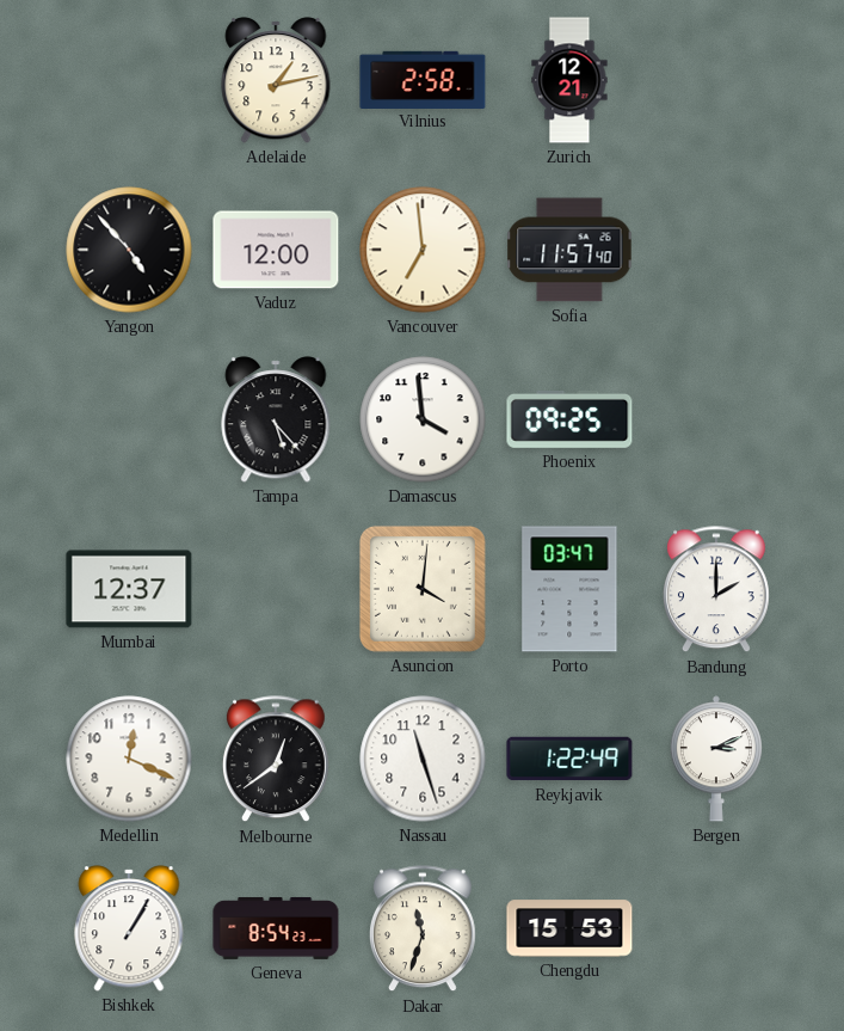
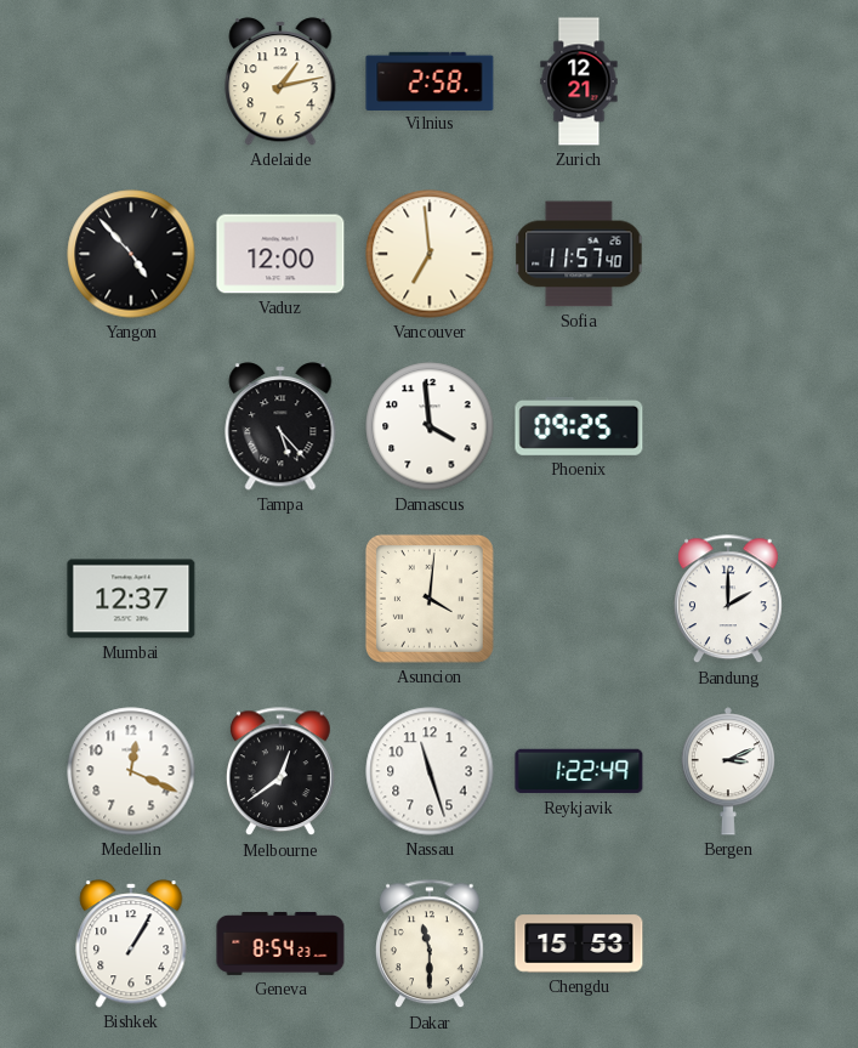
Porto: 03:47 -> none
Dakar: 11:33 -> 11:30
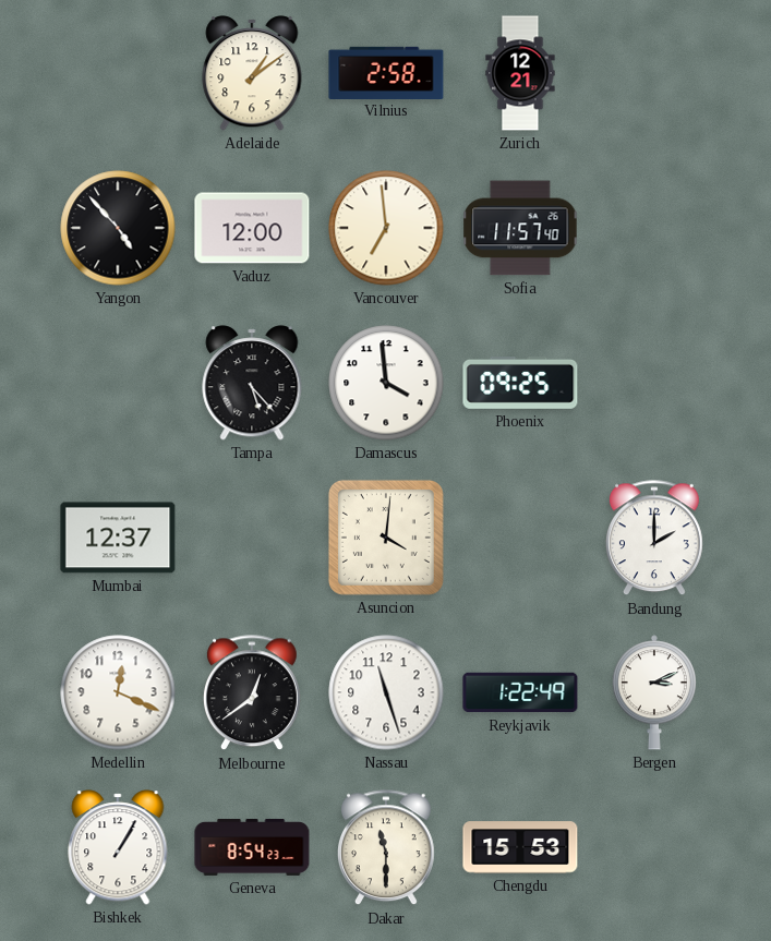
Adelaide: 1:13 -> 1:09
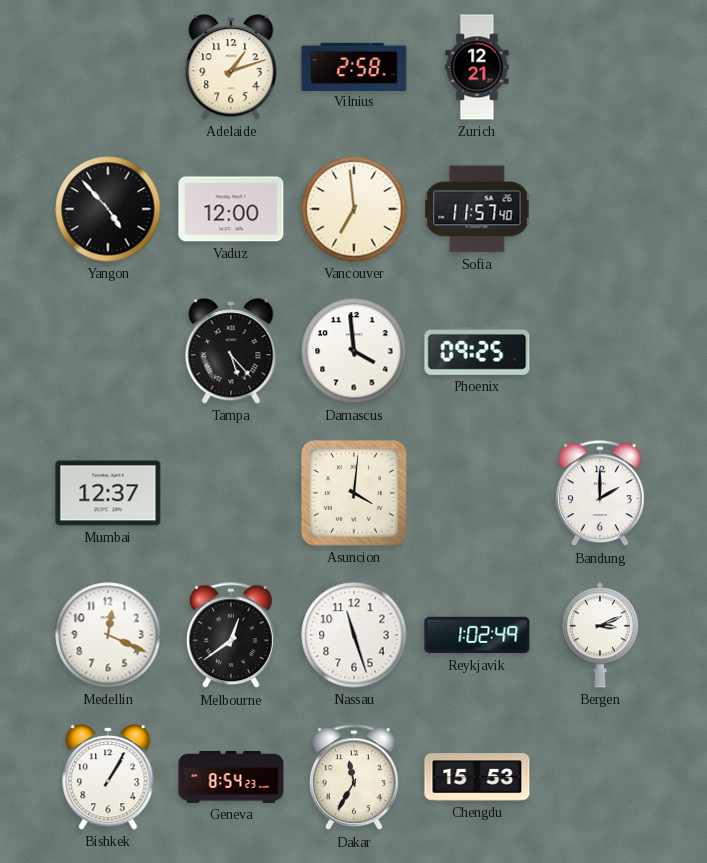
Adelaide: 1:09 -> 1:12
Reykjavik: 1:22 -> 1:02
Dakar: 11:30 -> 11:35
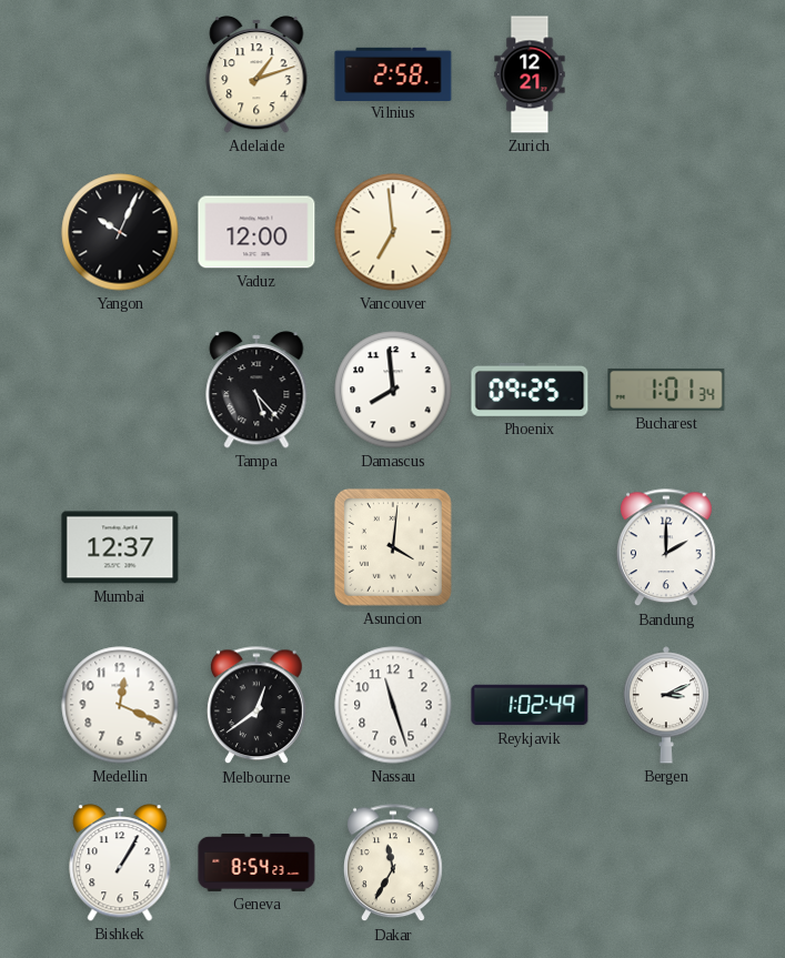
Yangon: 4:53 -> 10:04
Sofia: 11:57 -> none
Damascus: 3:59 -> 7:59
Bucharest: none -> 1:01
Chengdu: 15:53 -> none
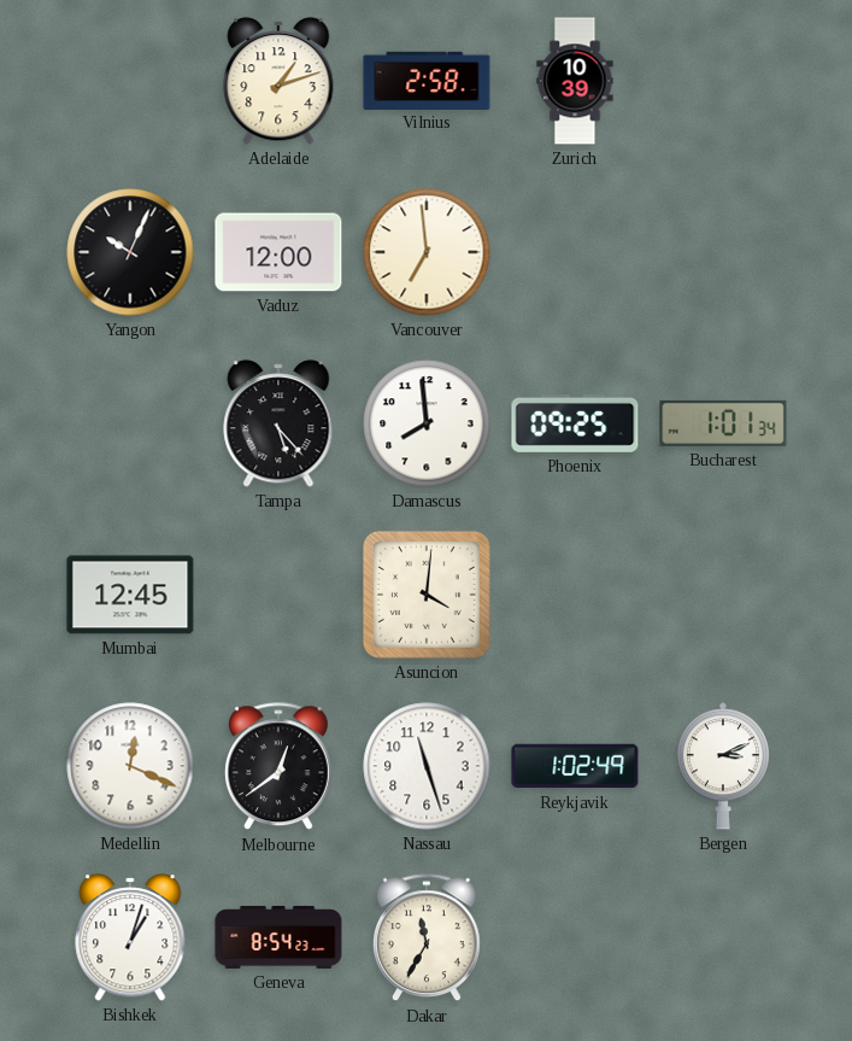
Zurich: 12:21 -> 10:39
Mumbai: 12:37 -> 12:45
Bandung: 2:00 -> none
Bishkek: 1:05 -> 1:03
